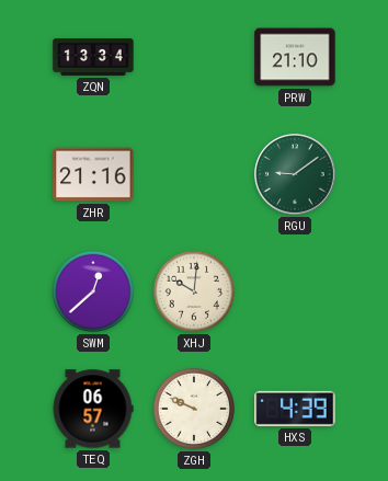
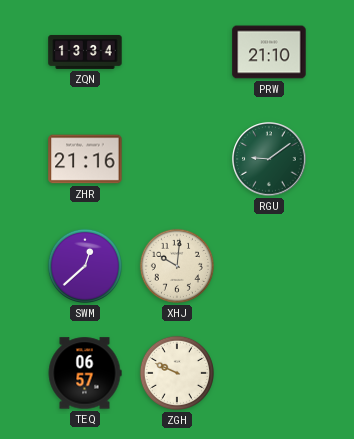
HXS: 4:39 -> none
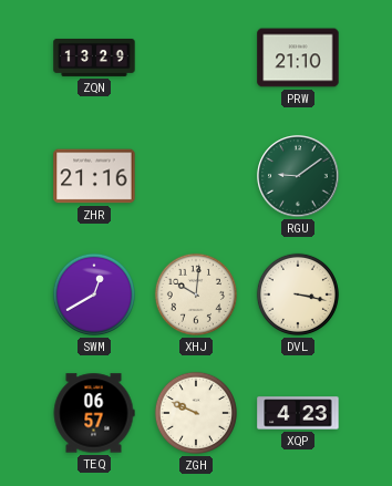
ZQN: 13:34 -> 13:29
SWM: 12:38 -> 12:40
DVL: none -> 3:17
XQP: none -> 4:23
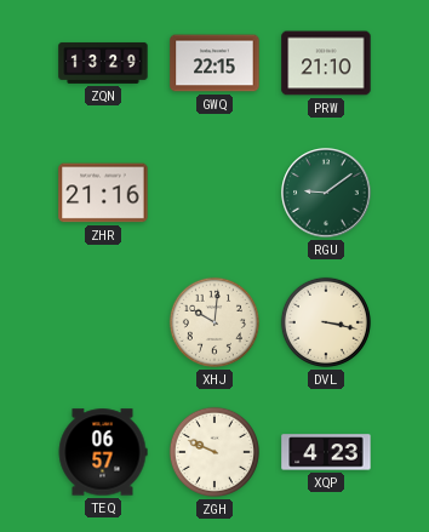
GWQ: none -> 22:15
SWM: 12:40 -> none
